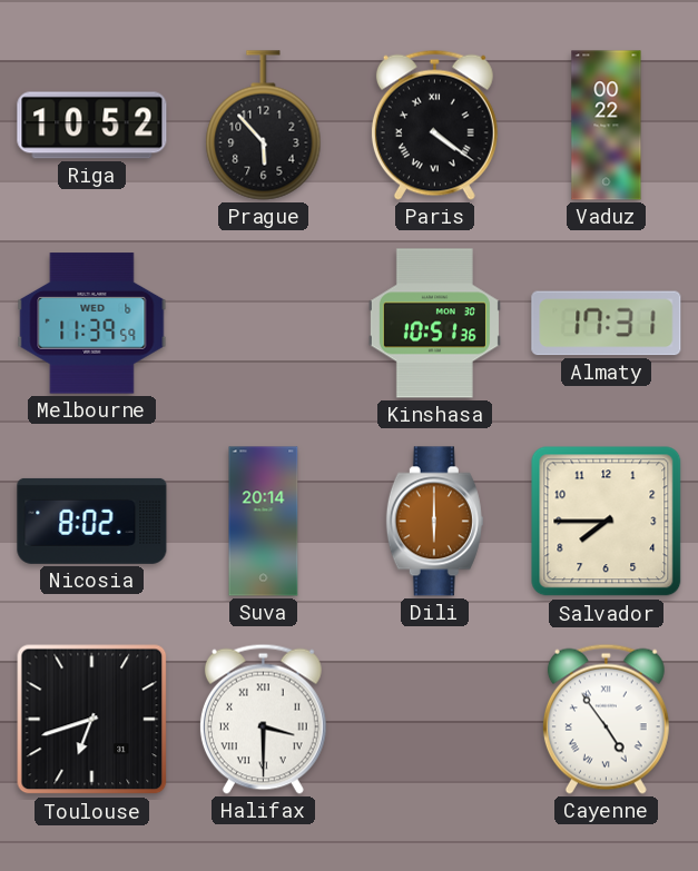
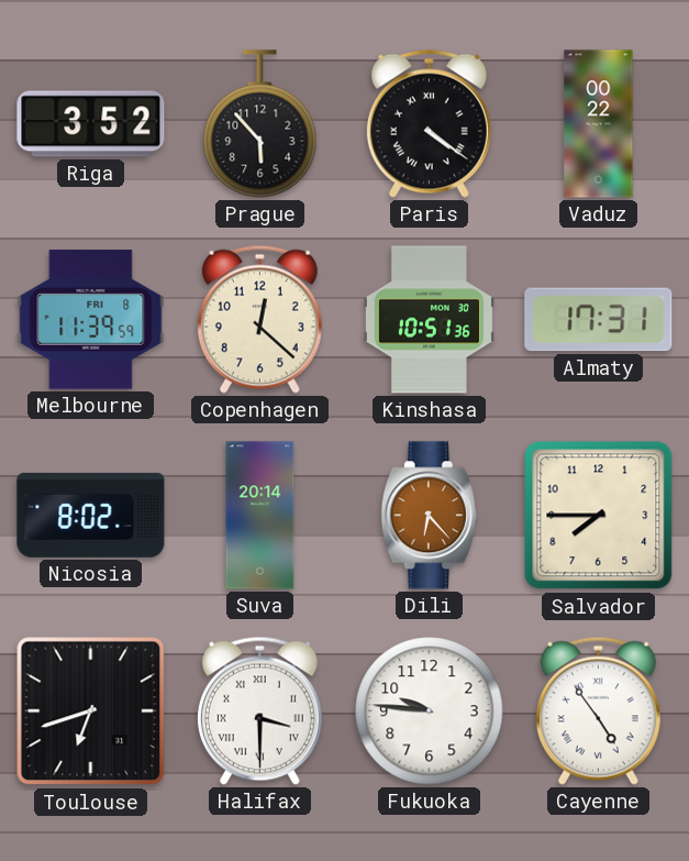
Riga: 10:52 -> 3:52
Melbourne date: WED 6 -> FRI 8
Copenhagen: none -> 12:22
Dili: 6:00 -> 6:23
Fukuoka: none -> 9:46
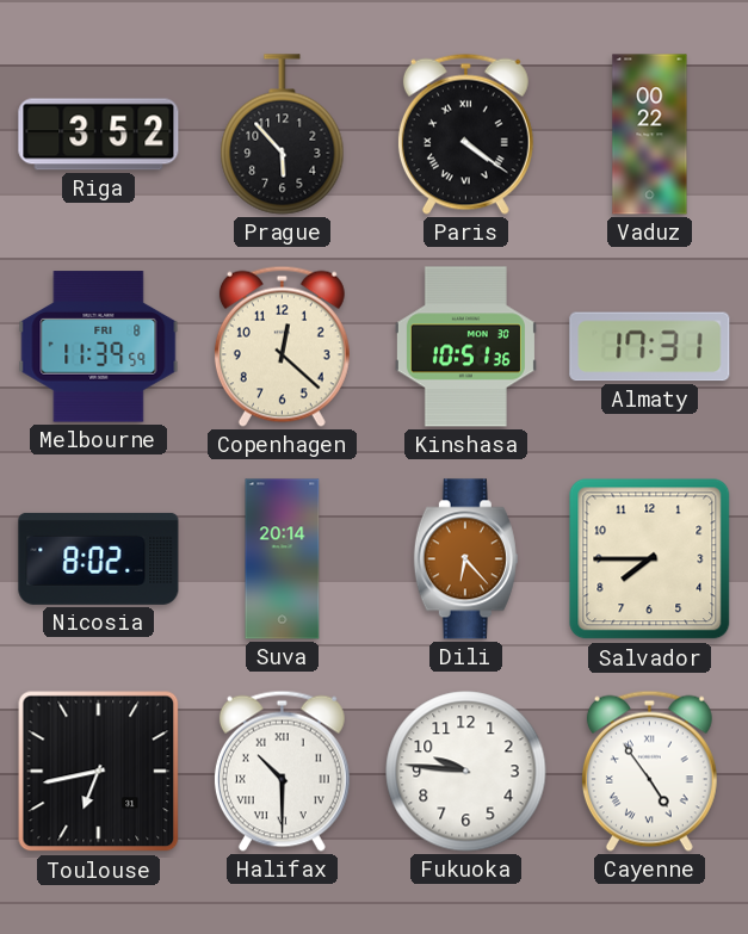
Toulouse: 6:42 -> 6:43
Halifax: 3:30 -> 10:30
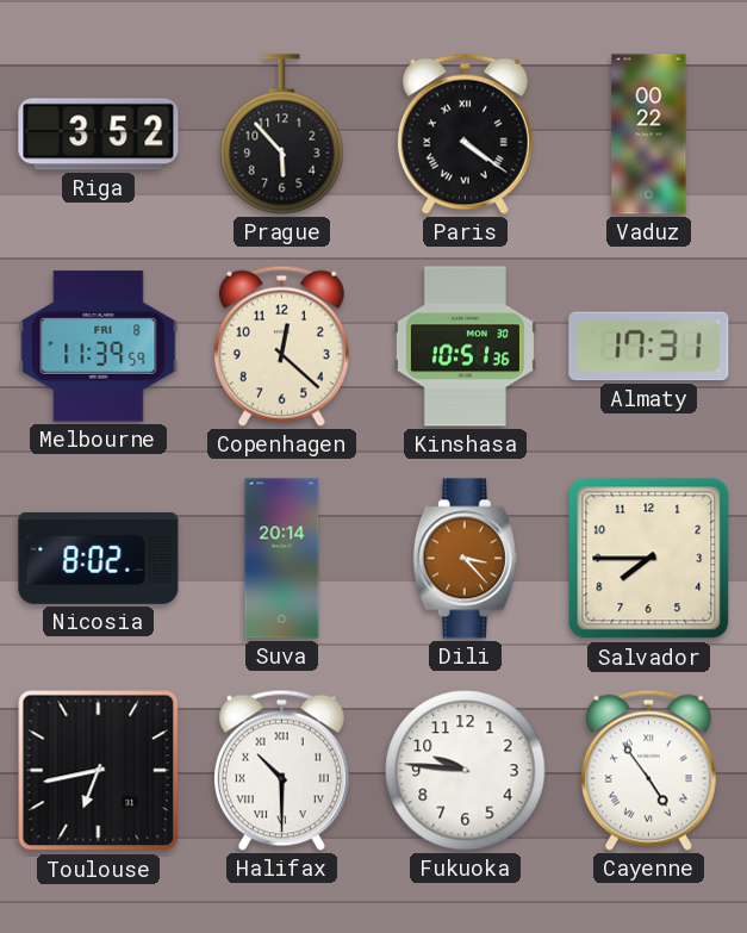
Dili: 6:23 -> 3:23
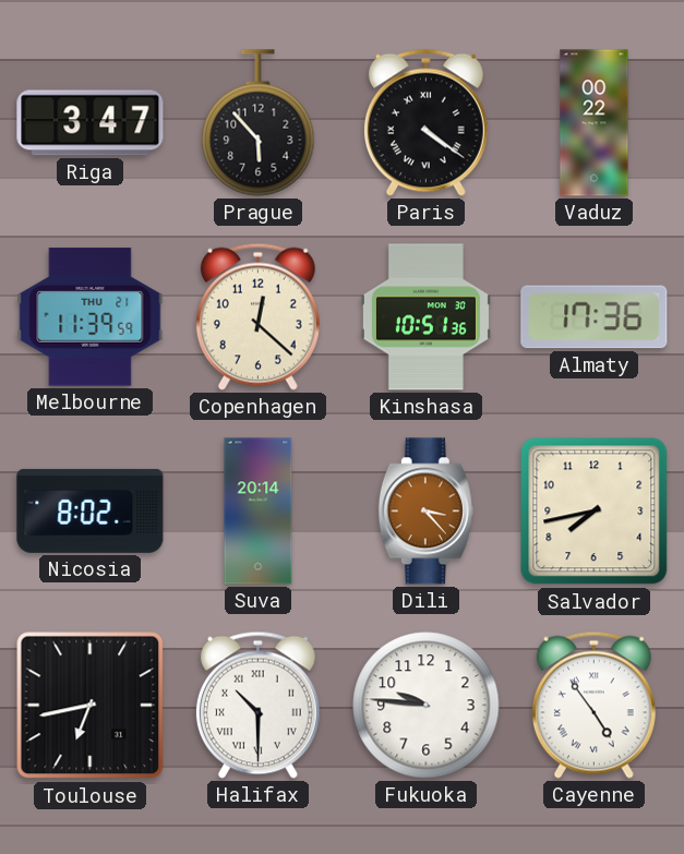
Riga: 3:52 -> 3:47
Melbourne date: FRI 8 -> THU 21
Almaty: 17:31 -> 17:36
Salvador: 7:45 -> 7:43
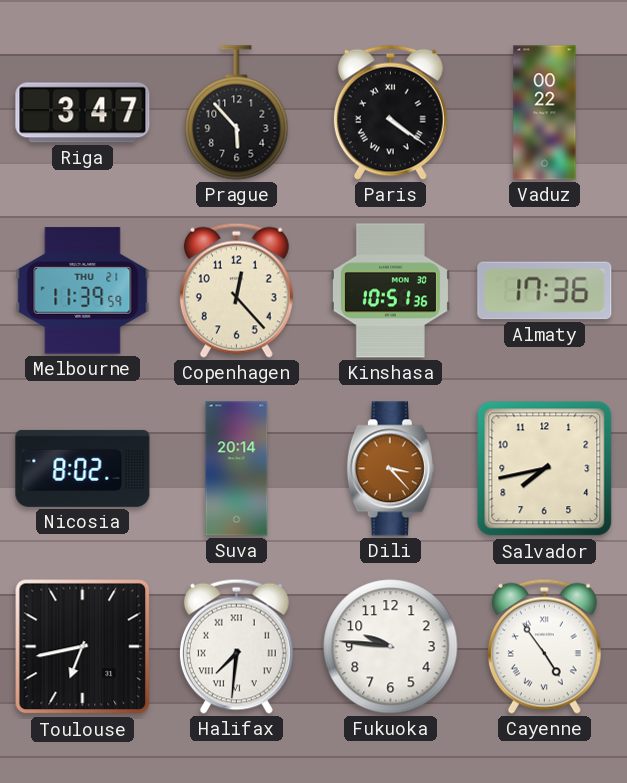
Copenhagen: 12:22 -> 12:23
Halifax: 10:30 -> 7:31
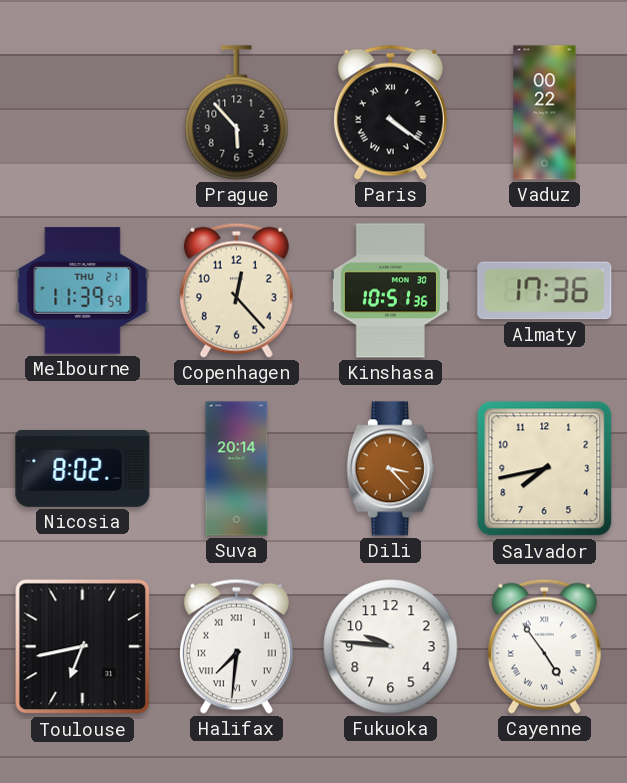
Riga: 3:47 -> none
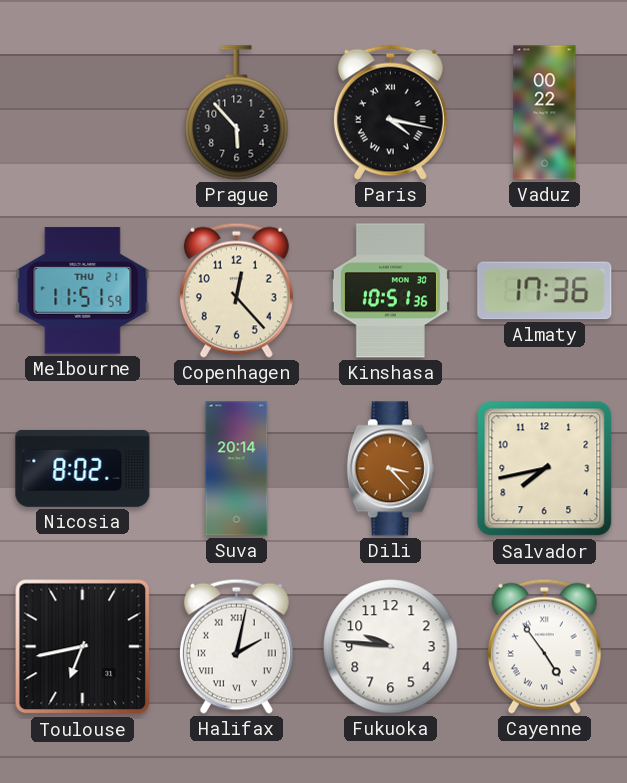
Paris: 4:21 -> 4:17
Melbourne: 11:39 -> 11:51
Halifax: 7:31 -> 2:02
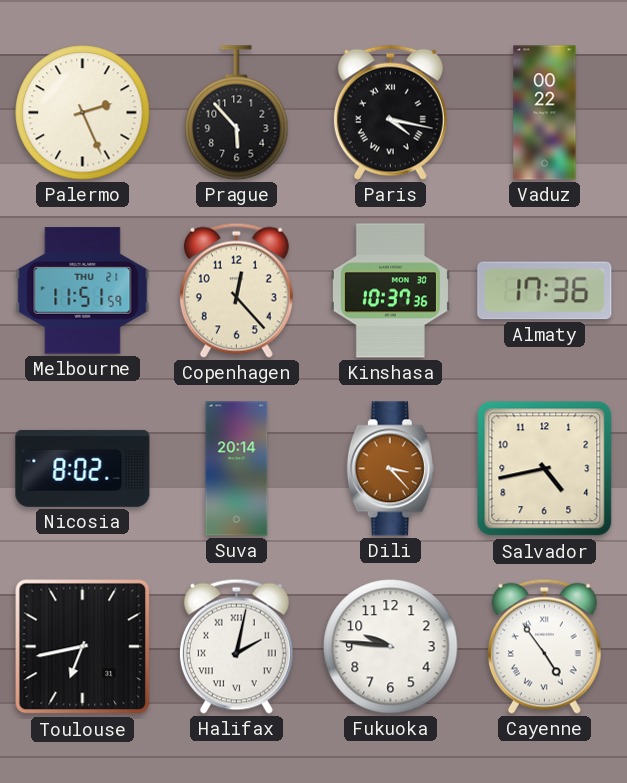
Palermo: none -> 2:26
Kinshasa: 10:51 -> 10:37
Salvador: 7:43 -> 4:43
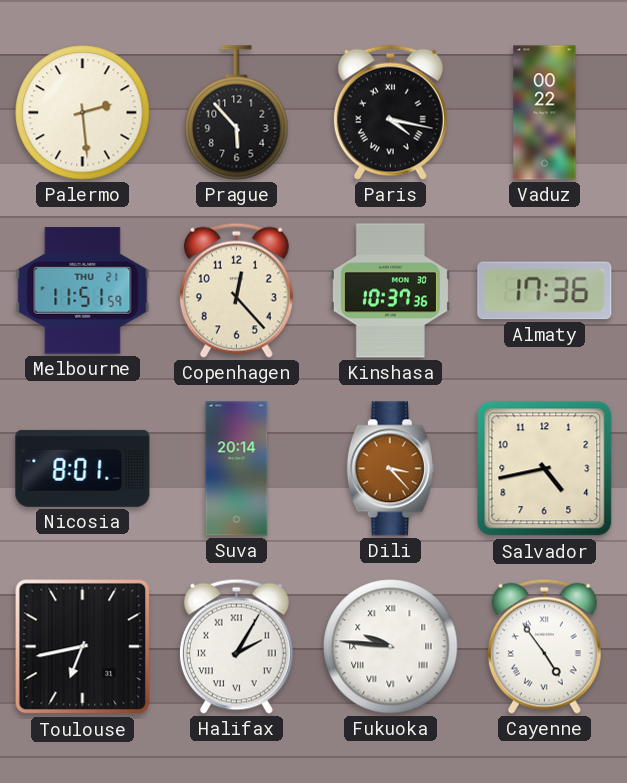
Palermo: 2:26 -> 2:29
Nicosia: 8:02 -> 8:01
Halifax: 2:02 -> 2:05
Fukuoka numerals: Arabic -> Roman
